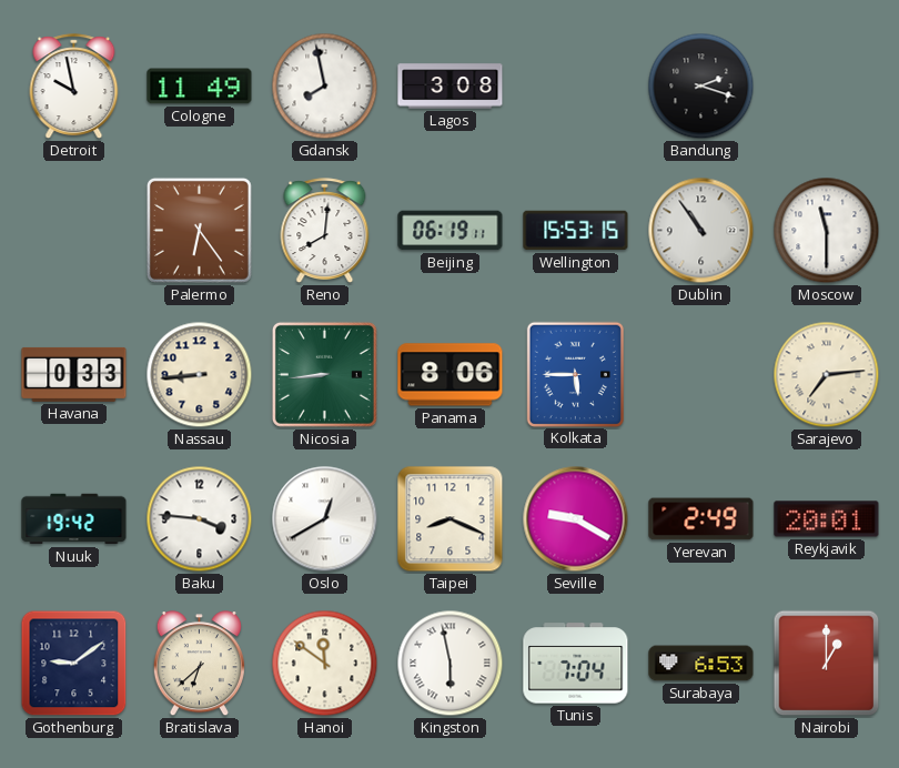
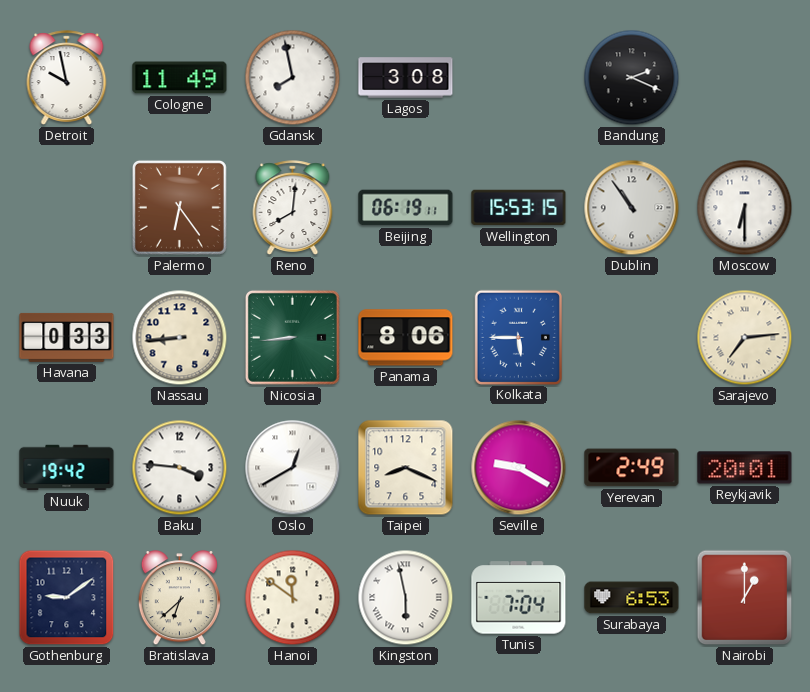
Bandung: 2:18 -> 2:19
Moscow: 11:30 -> 6:30
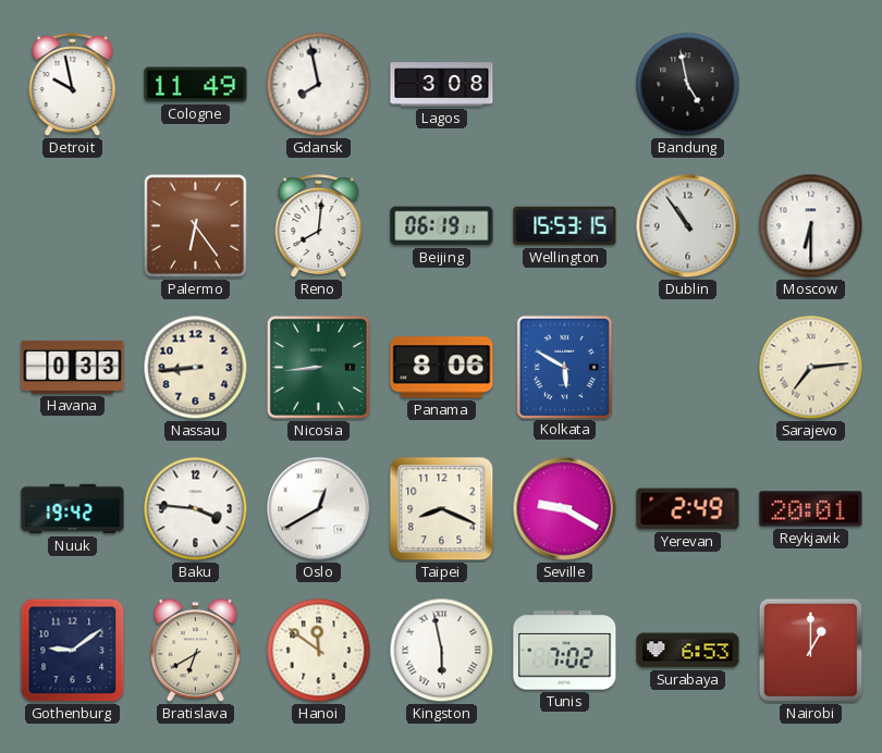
Bandung: 2:19 -> 4:58
Kolkata: 5:45 -> 5:50
Bratislava: 6:38 -> 6:40
Tunis: 7:04 -> 7:02
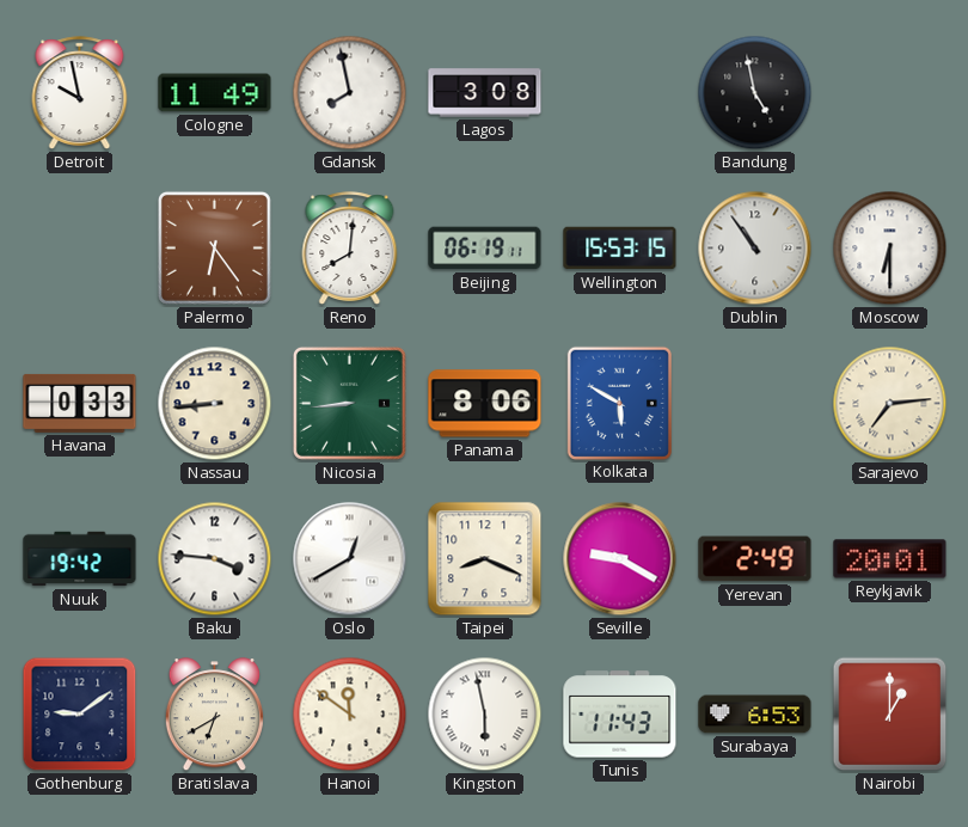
Tunis: 7:02 -> 11:43
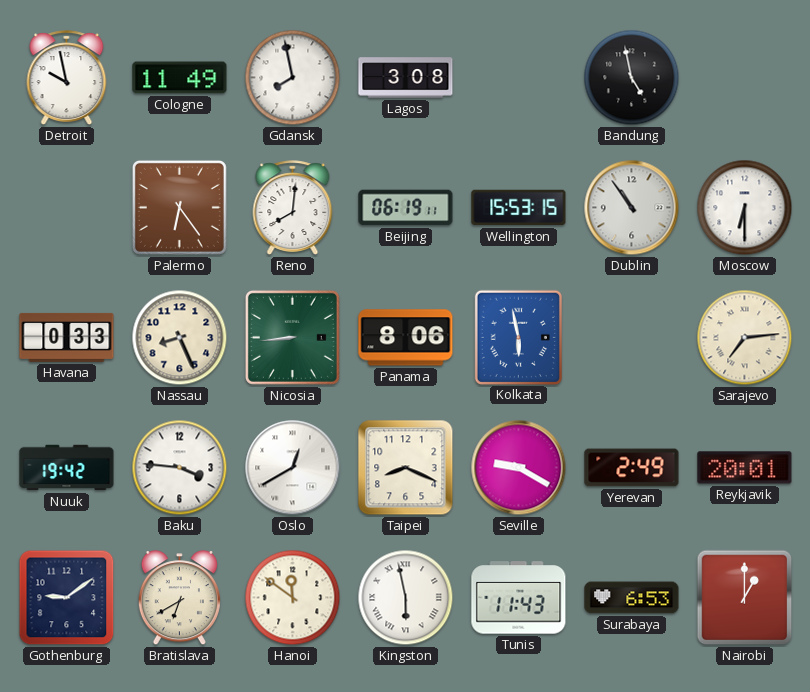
Nassau: 8:44 -> 8:26
Kolkata: 5:50 -> 5:58
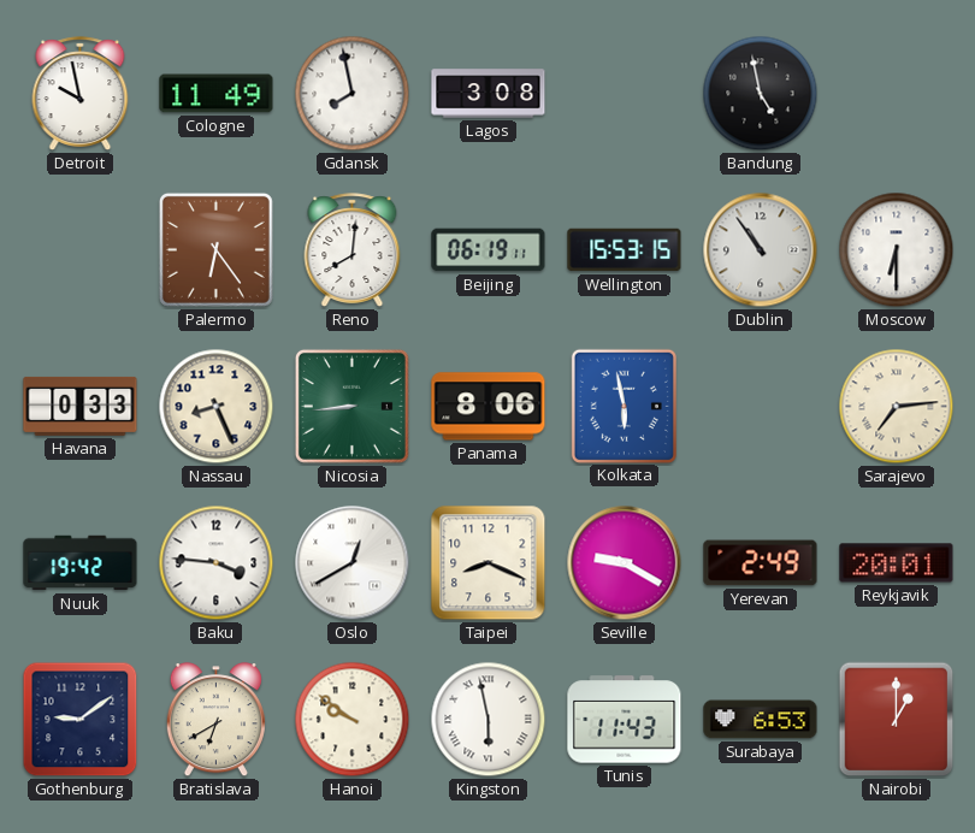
Hanoi: 11:51 -> 9:51
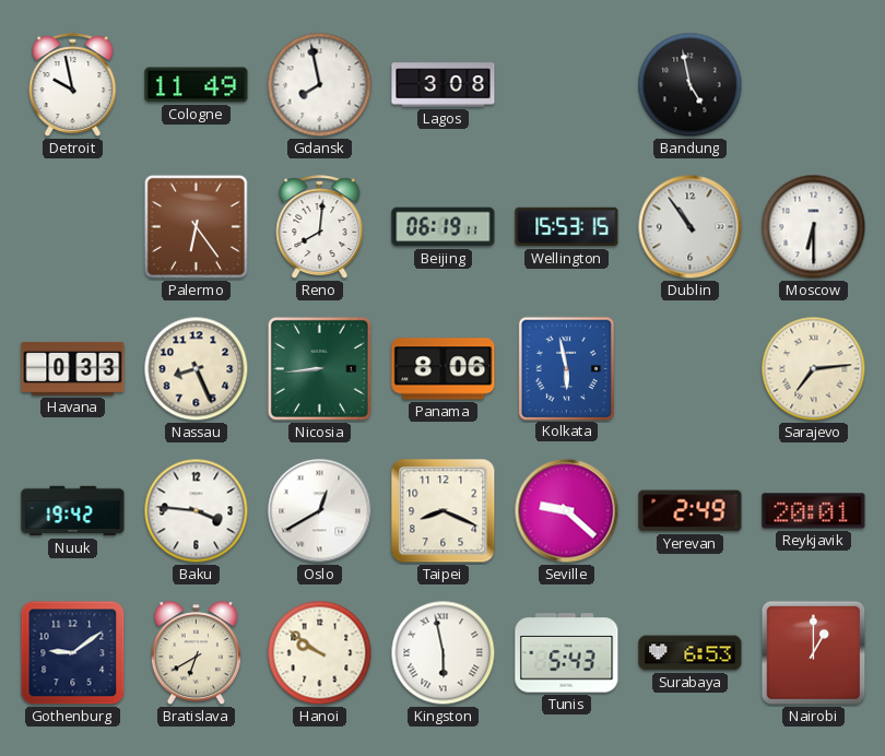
Seville: 9:20 -> 9:22
Tunis: 11:43 -> 5:43
